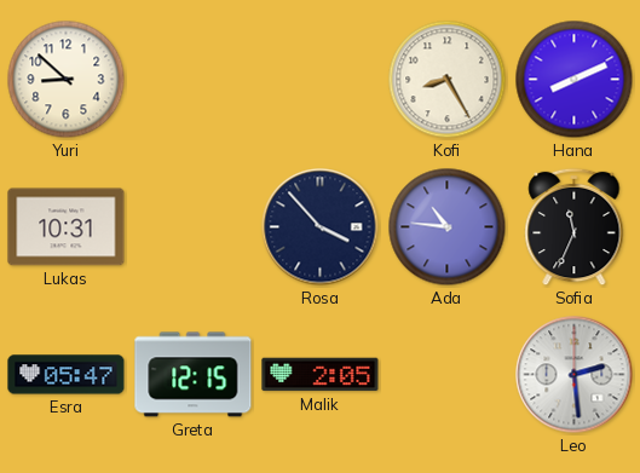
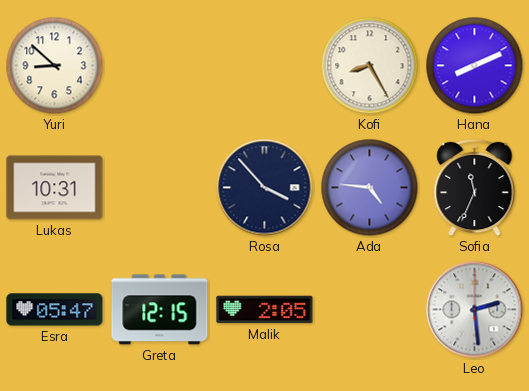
Ada: 10:46 -> 4:46
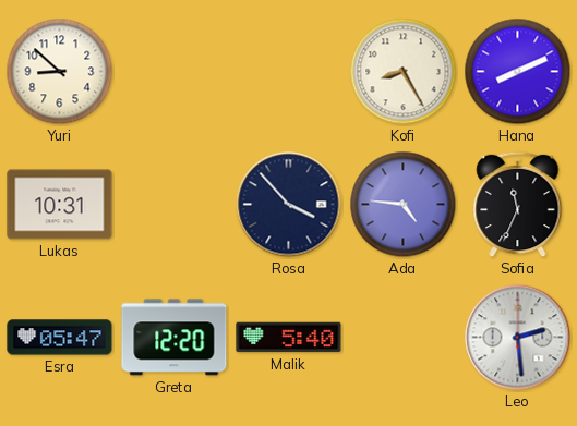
Greta: 12:15 -> 12:20
Malik: 2:05 -> 5:40
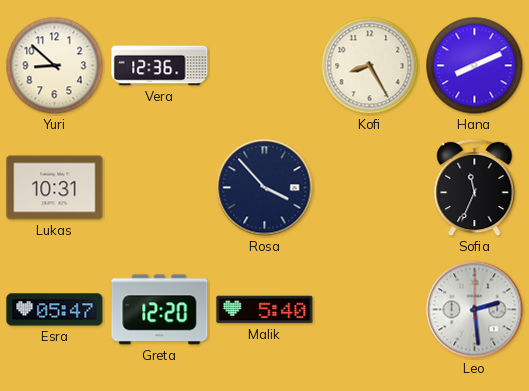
Vera: none -> 12:36
Ada: 4:46 -> none
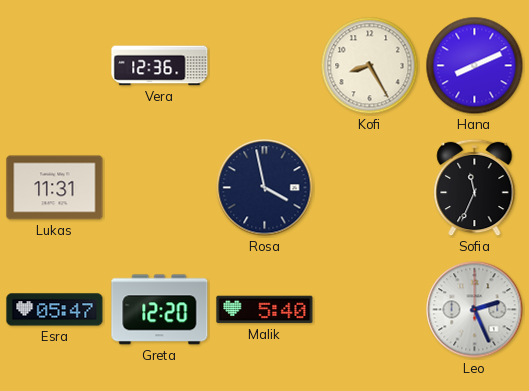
Yuri: 8:52 -> none
Lukas: 10:31 -> 11:31
Rosa: 3:53 -> 3:58
Leo: 2:29 -> 2:26
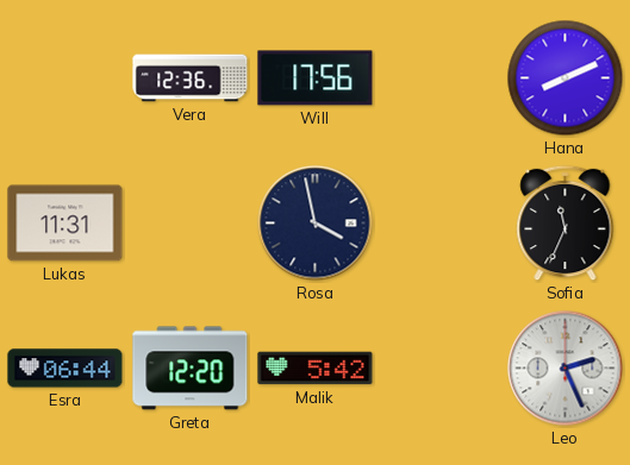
Will: none -> 17:56
Kofi: 8:25 -> none
Esra: 05:47 -> 06:44
Malik: 5:40 -> 5:42
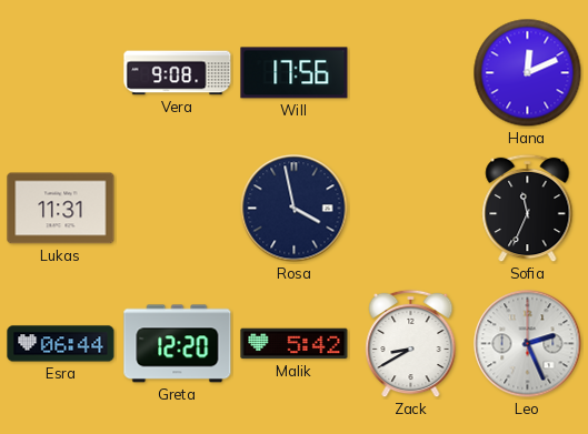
Vera: 12:36 -> 9:08
Hana: 8:11 -> 12:11
Zack: none -> 8:40
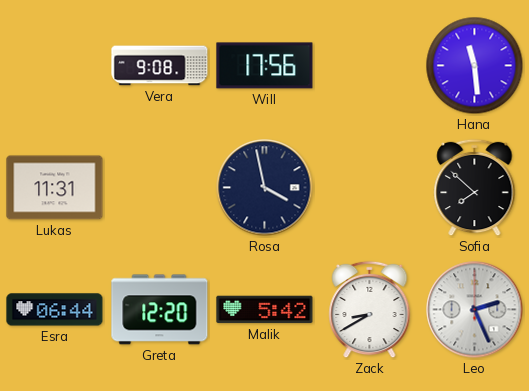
Hana: 12:11 -> 11:29
Sofia: 11:34 -> 7:52
